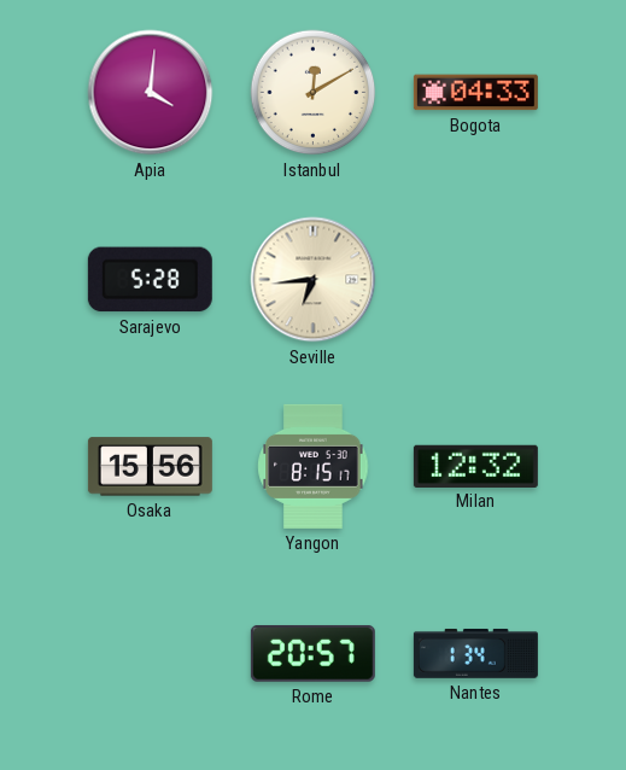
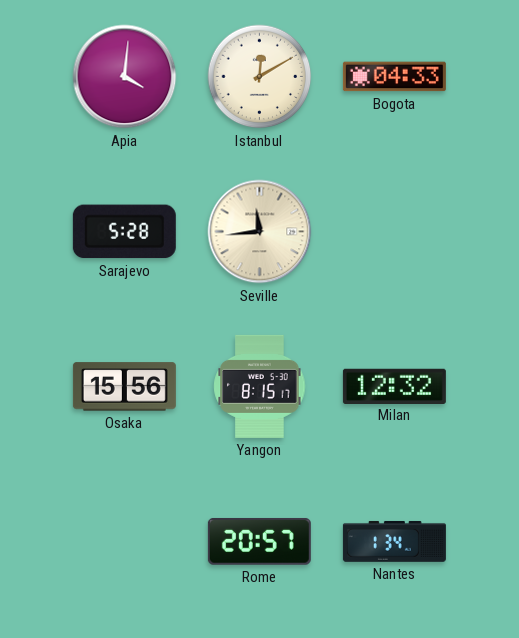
Seville: 6:44 -> 11:44
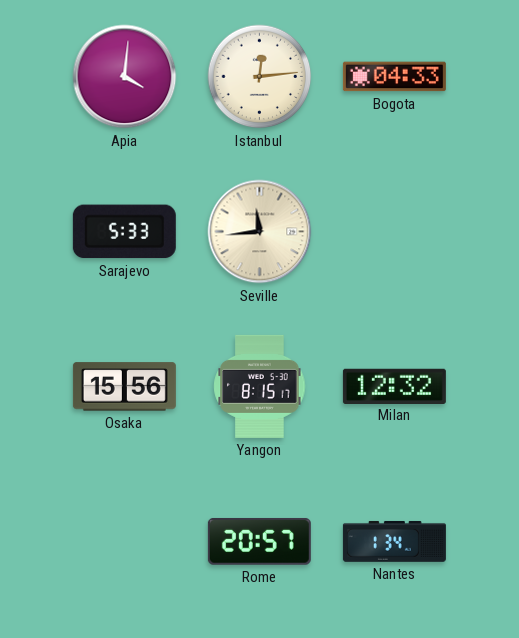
Istanbul: 12:10 -> 12:14
Sarajevo: 5:28 -> 5:33
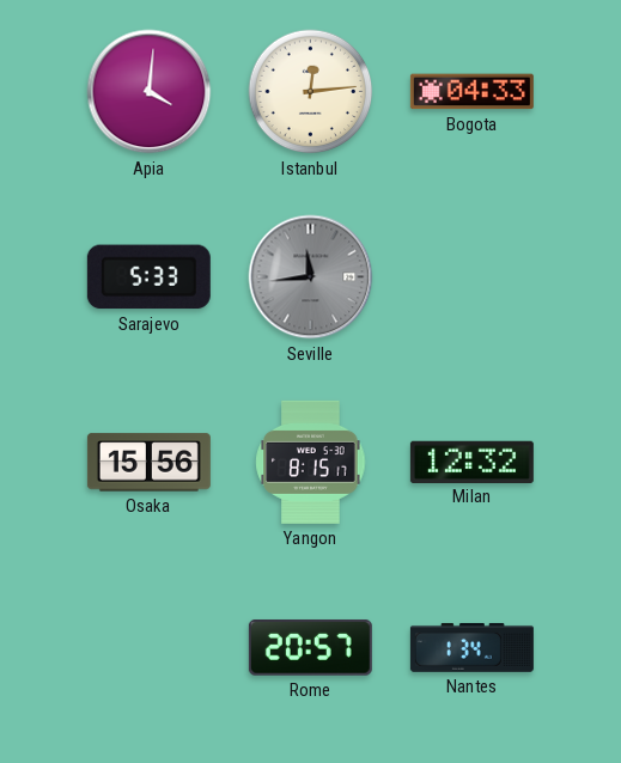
Seville dial: cream -> grey
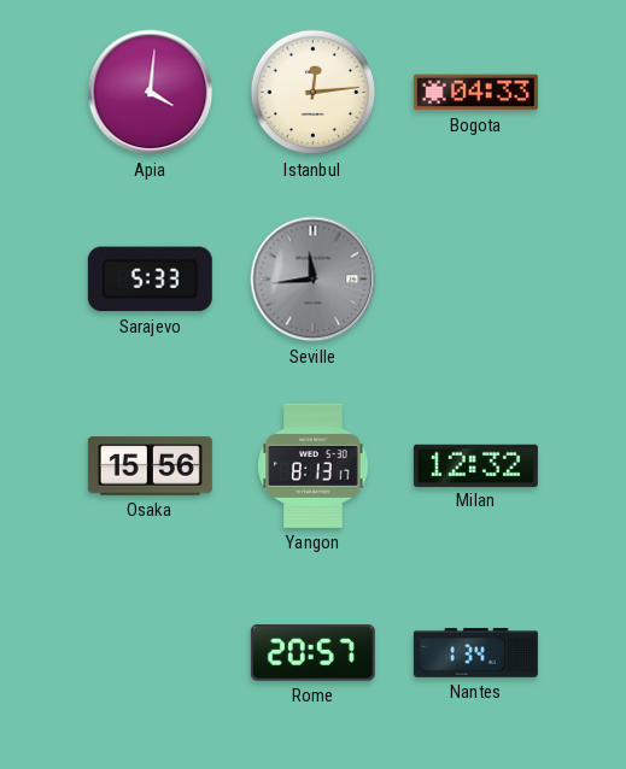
Yangon: 8:15 -> 8:13
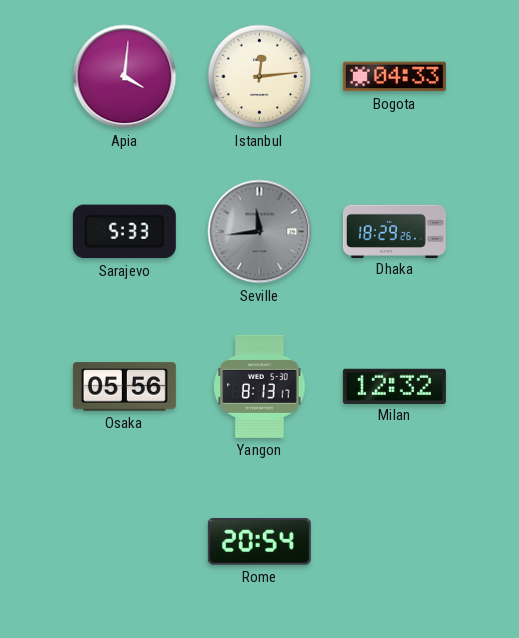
Dhaka: none -> 18:29
Osaka: 15:56 -> 05:56
Rome: 20:57 -> 20:54
Nantes: 1:34 -> none
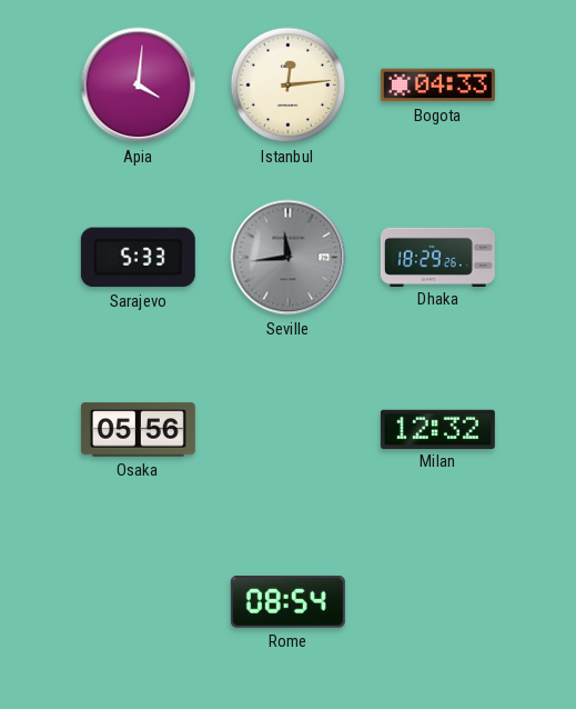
Yangon: 8:13 -> none
Rome: 20:54 -> 08:54
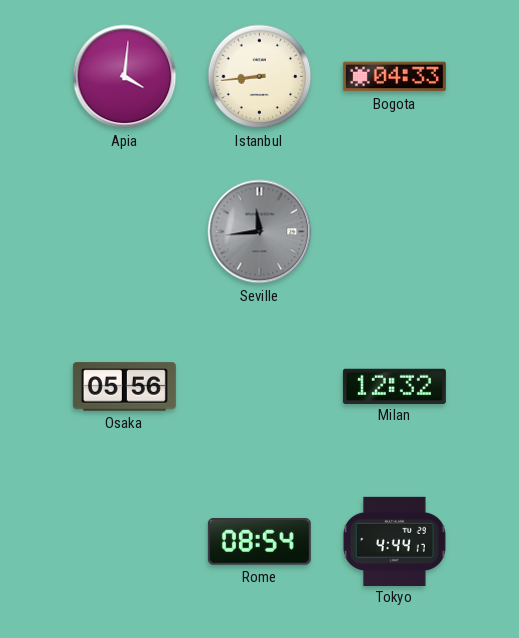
Istanbul: 12:14 -> 8:44
Sarajevo: 5:33 -> none
Dhaka: 18:29 -> none
Tokyo: none -> 4:44
